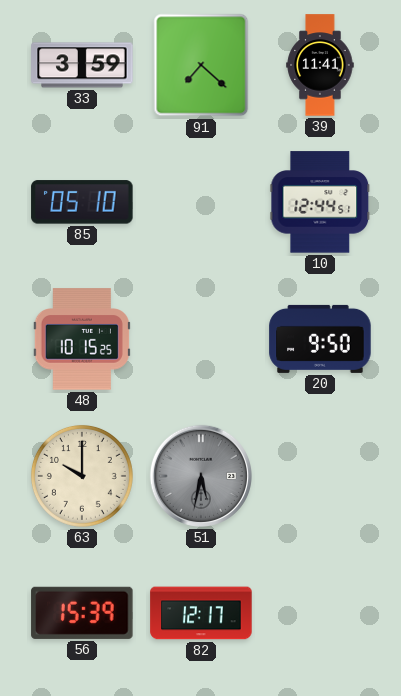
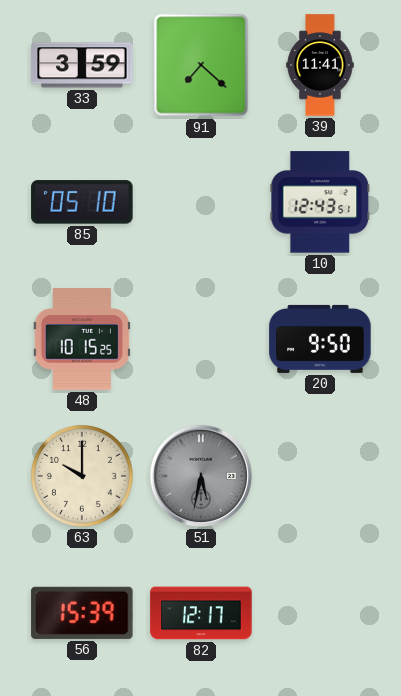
10: 12:44 -> 12:43
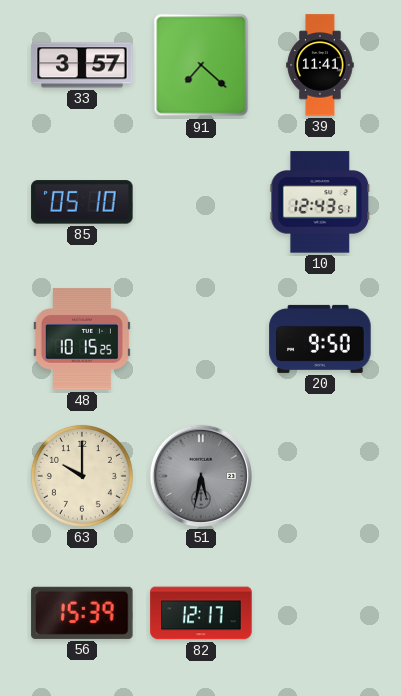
33: 3:59 -> 3:57
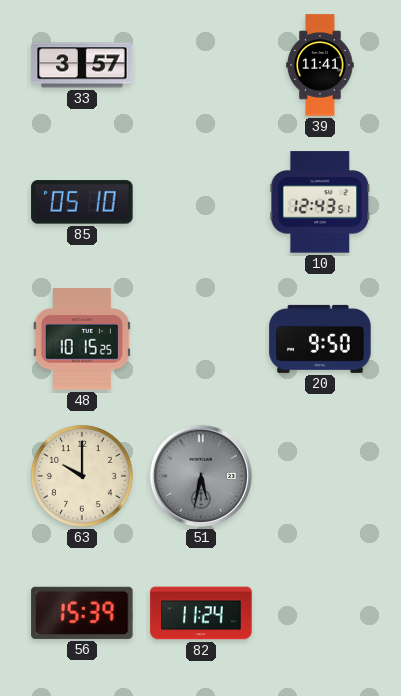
91: 7:22 -> none
82: 12:17 -> 11:24
